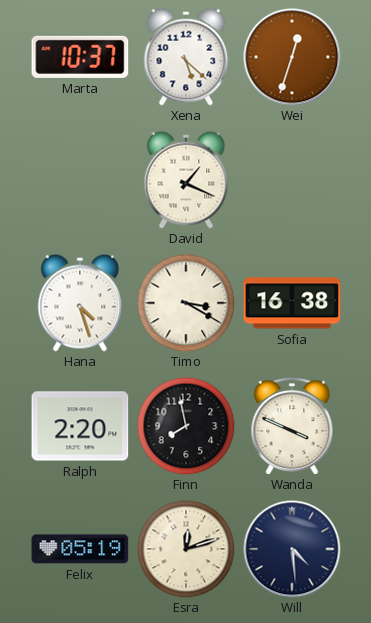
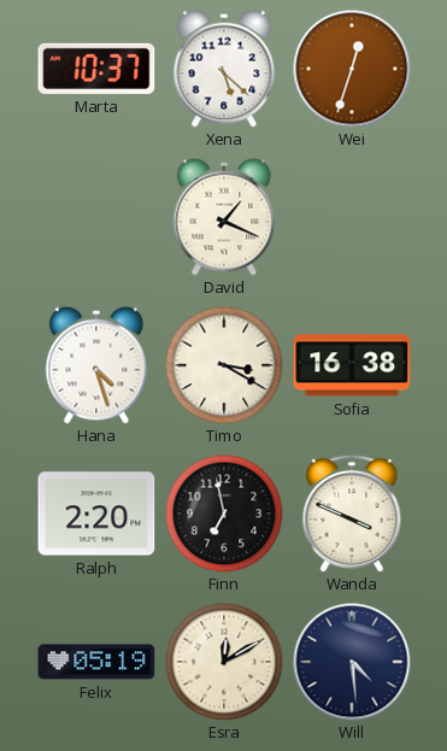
Finn: 7:58 -> 6:58
Esra: 12:12 -> 12:10
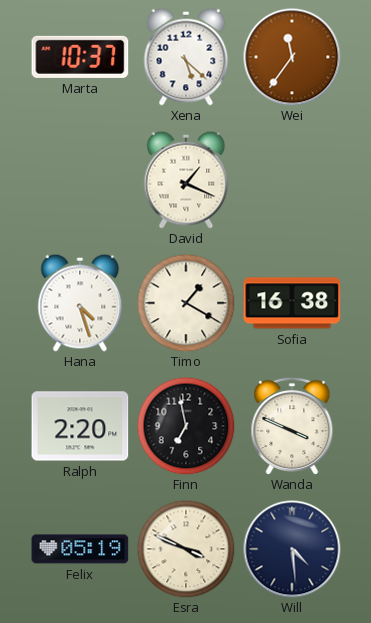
Wei: 12:33 -> 11:36
Timo: 3:20 -> 1:20
Esra: 12:10 -> 3:49
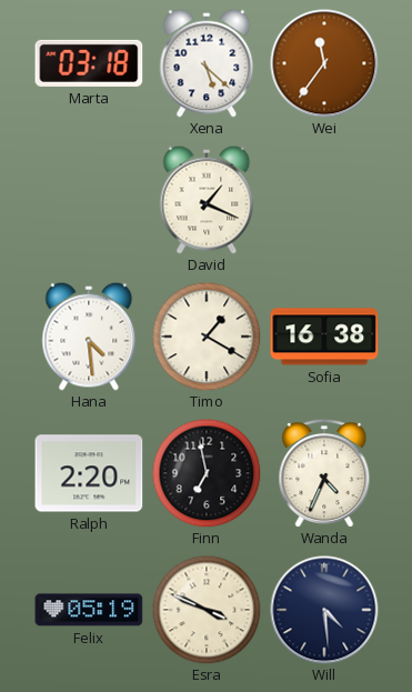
Marta: 10:37 -> 03:18
Hana: 4:27 -> 4:29
Wanda: 3:49 -> 4:34
